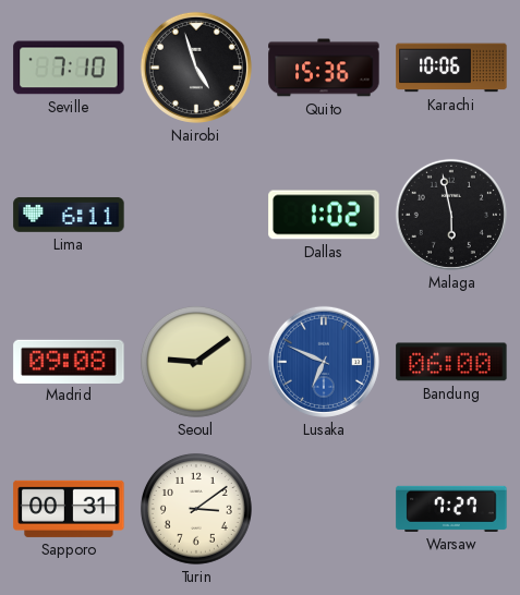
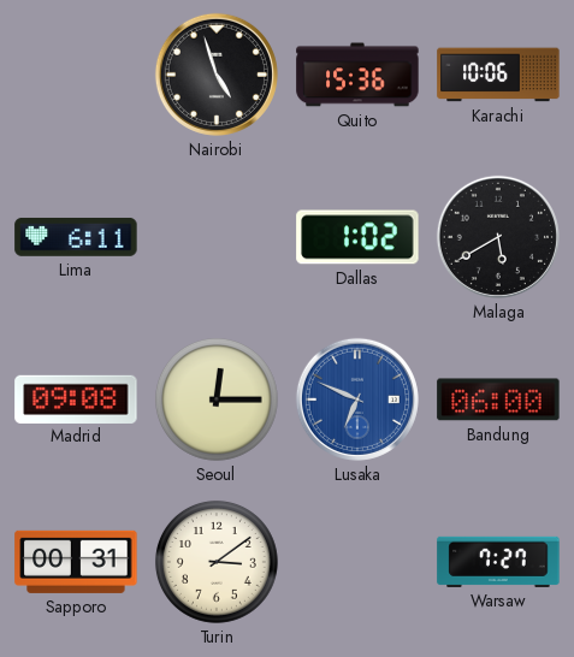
Seville: 7:10 -> none
Malaga: 5:58 -> 5:40
Seoul: 9:09 -> 12:15
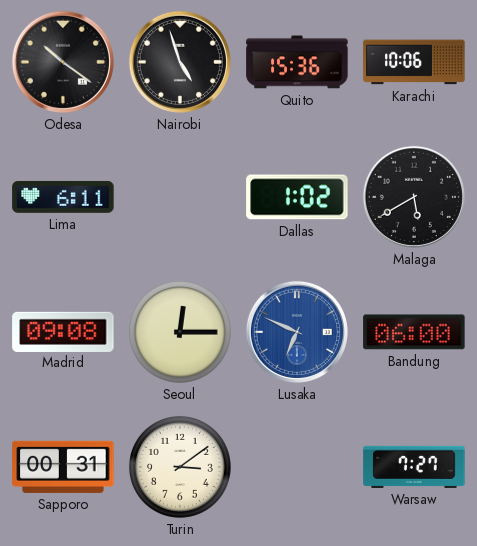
Odesa: none -> 10:21
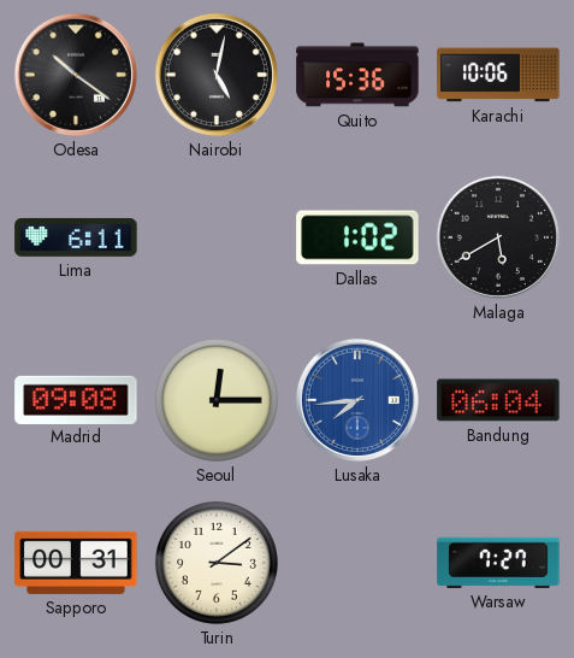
Nairobi: 4:57 -> 5:02
Lusaka: 6:49 -> 7:44
Bandung: 06:00 -> 06:04
